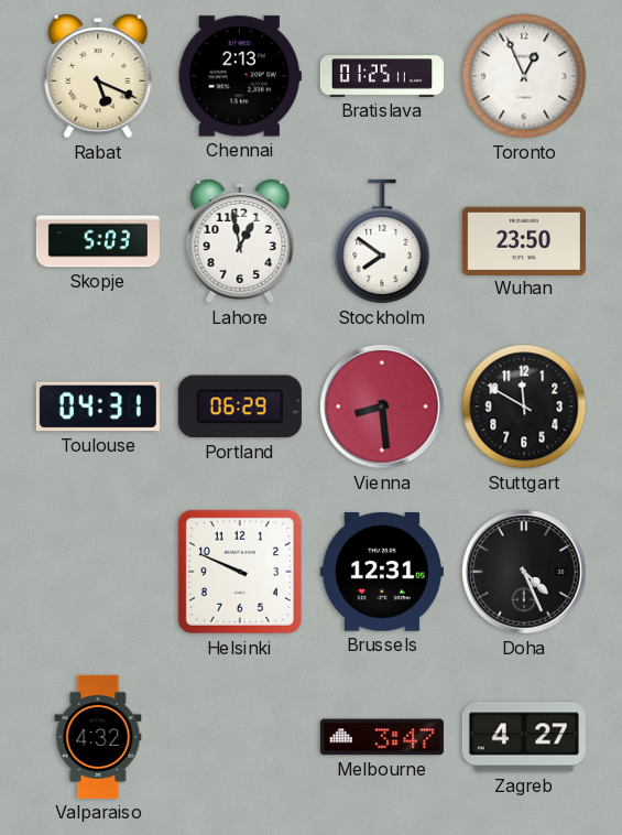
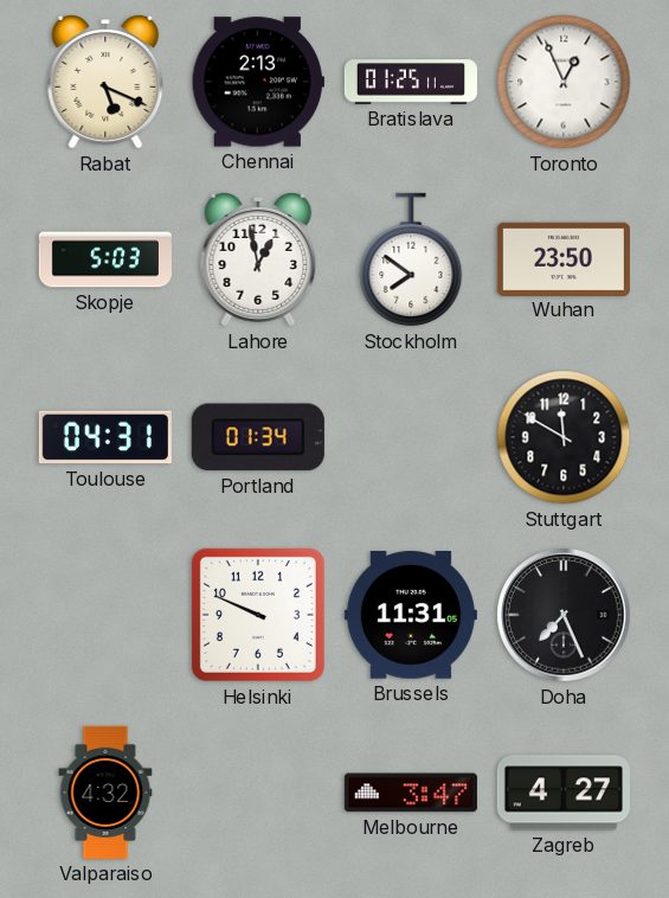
Portland: 06:29 -> 01:34
Vienna: 8:29 -> none
Brussels: 12:31 -> 11:31
Doha: 4:26 -> 7:26
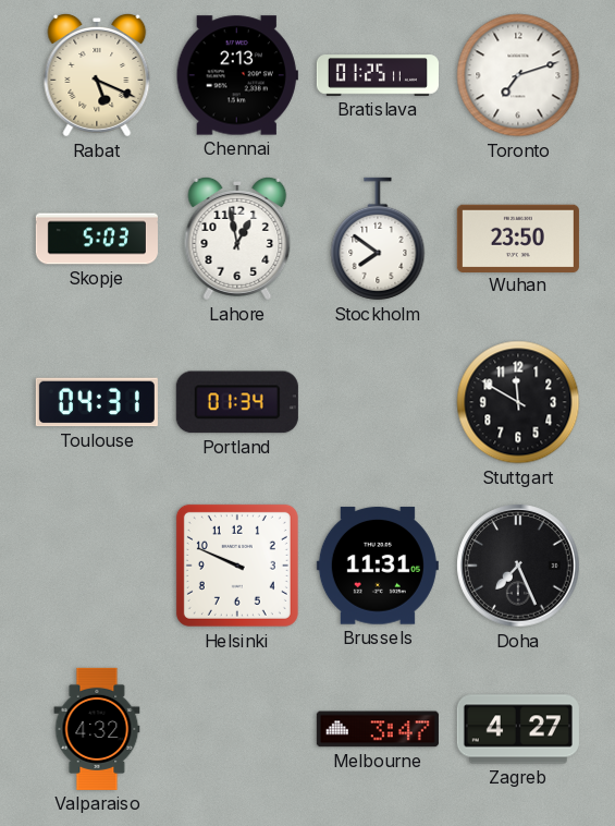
Toronto: 12:56 -> 7:12
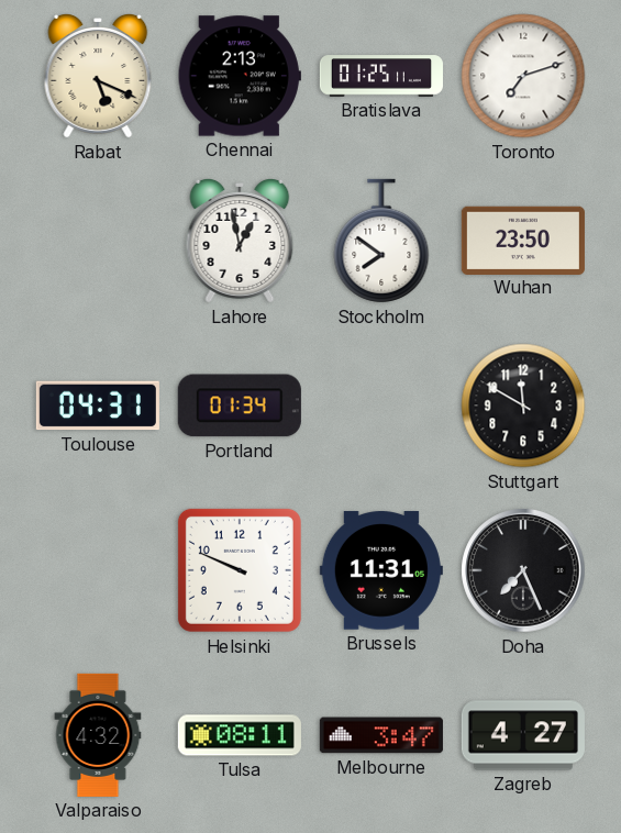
Skopje: 5:03 -> none
Tulsa: none -> 08:11
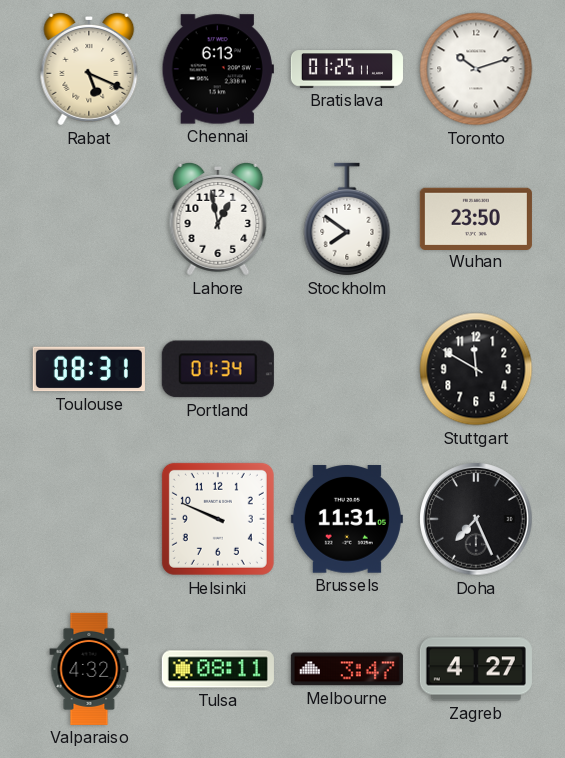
Chennai: 2:13 -> 6:13
Toronto: 7:12 -> 10:12
Toulouse: 04:31 -> 08:31
